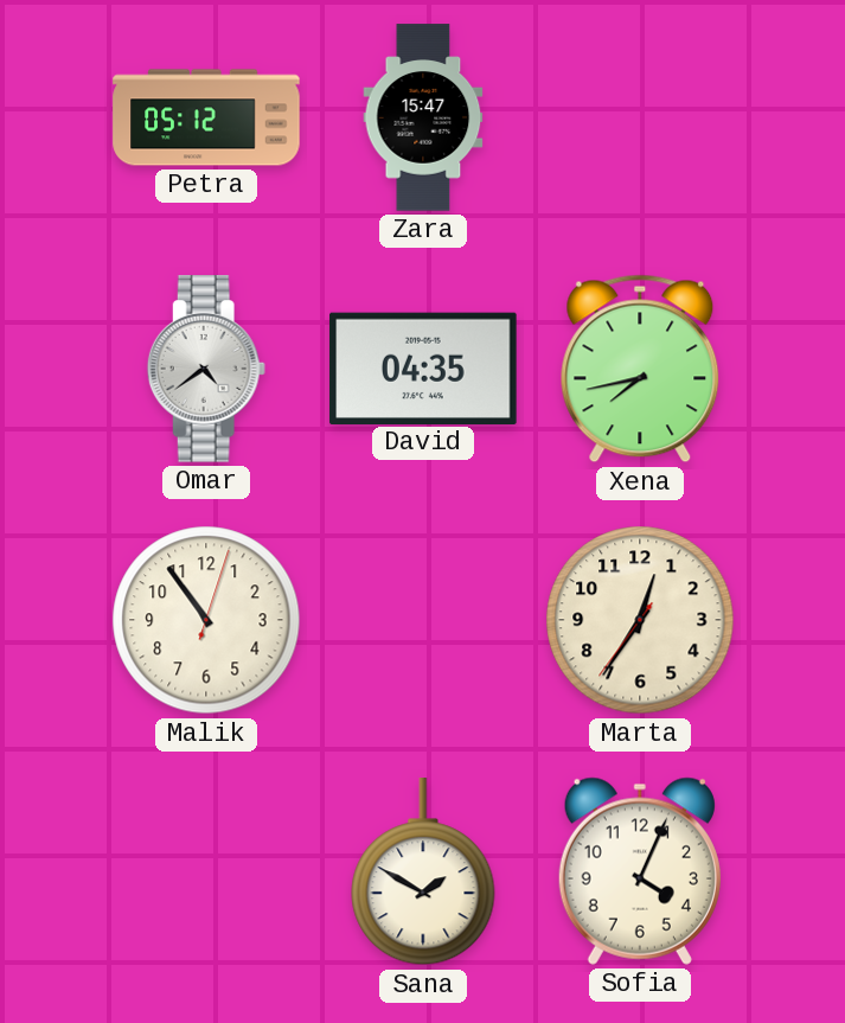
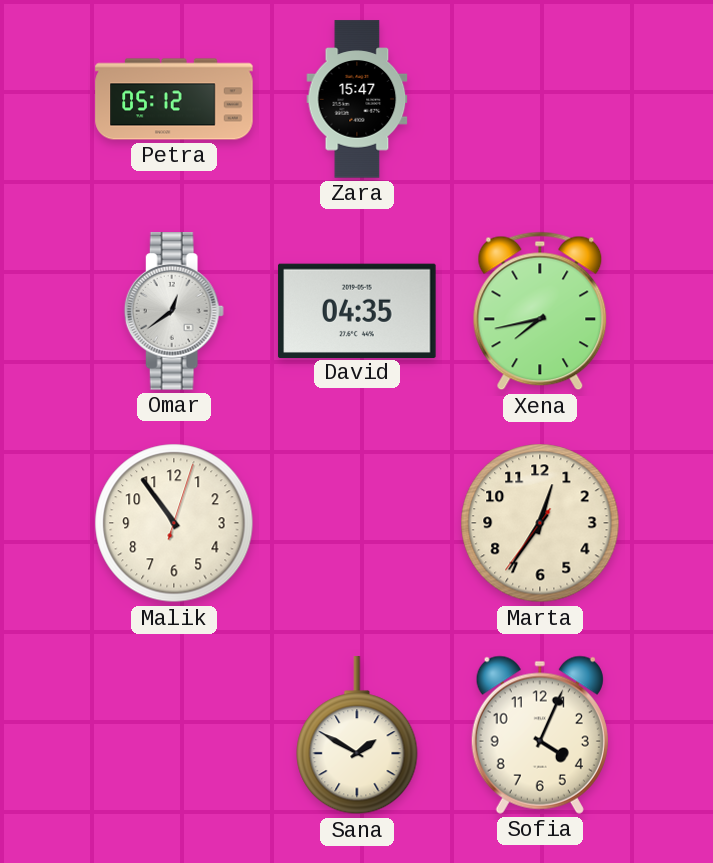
Omar: 4:39 -> 12:39
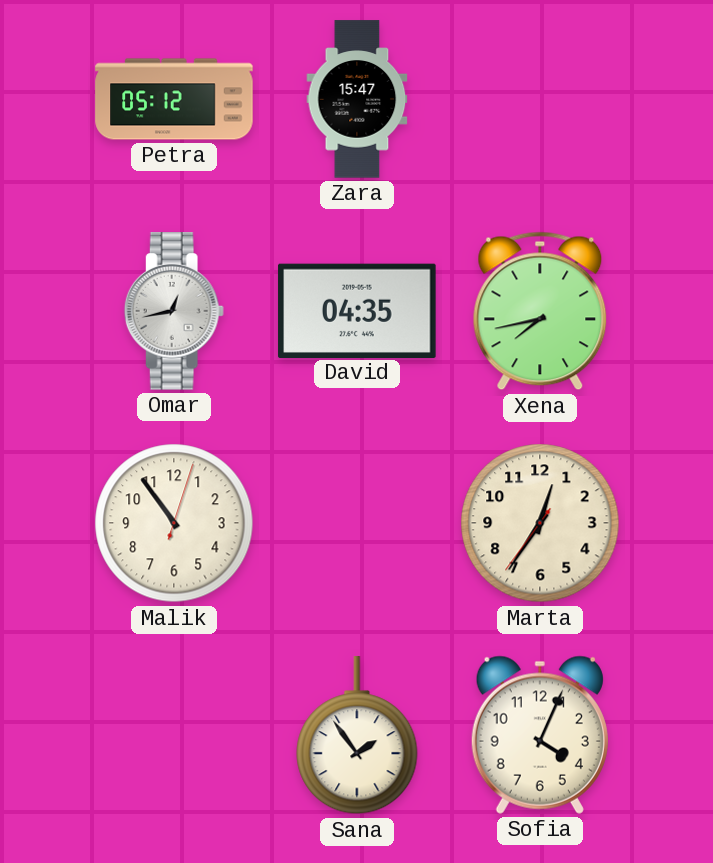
Omar: 12:39 -> 12:43
Sana: 1:50 -> 1:54
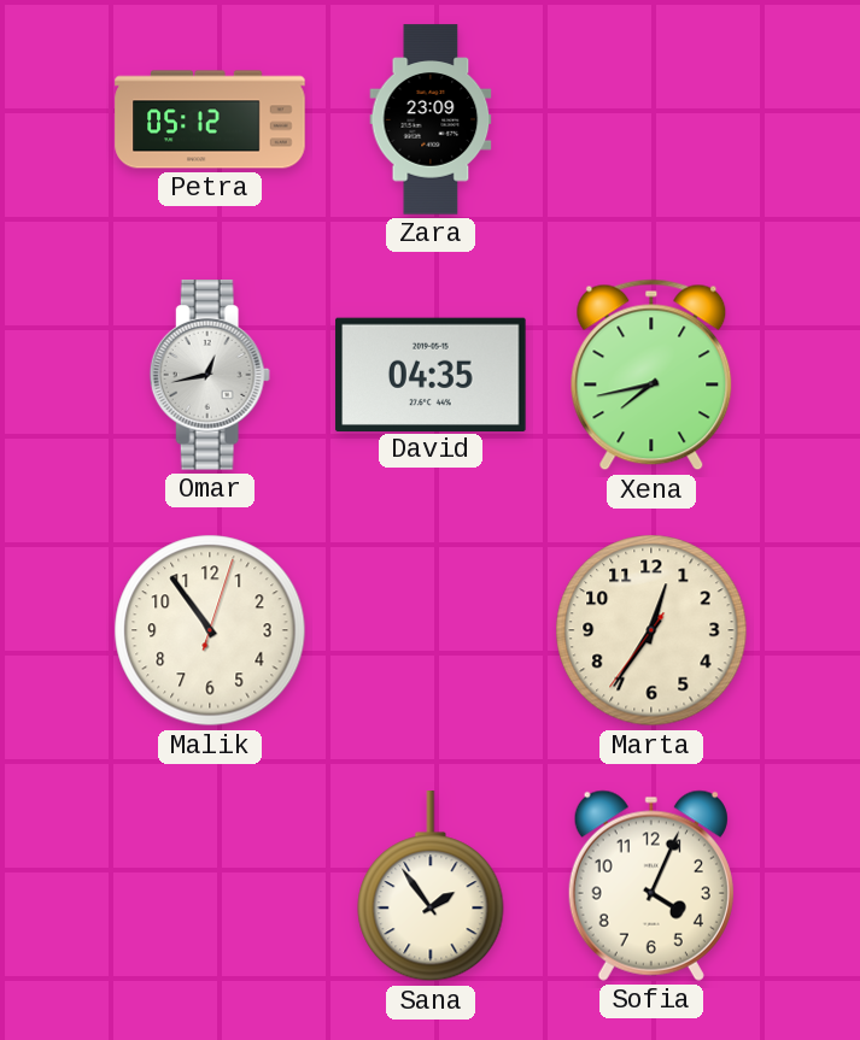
Zara: 15:47 -> 23:09
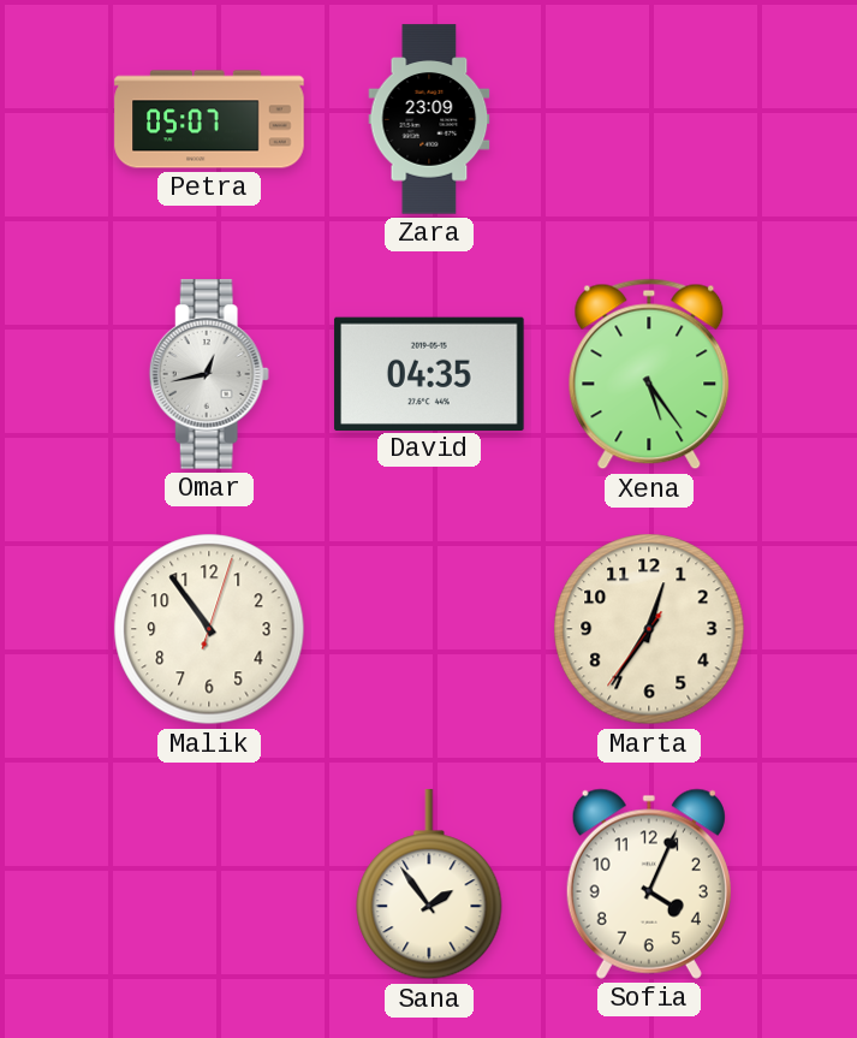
Petra: 05:12 -> 05:07
Xena: 7:43 -> 5:24
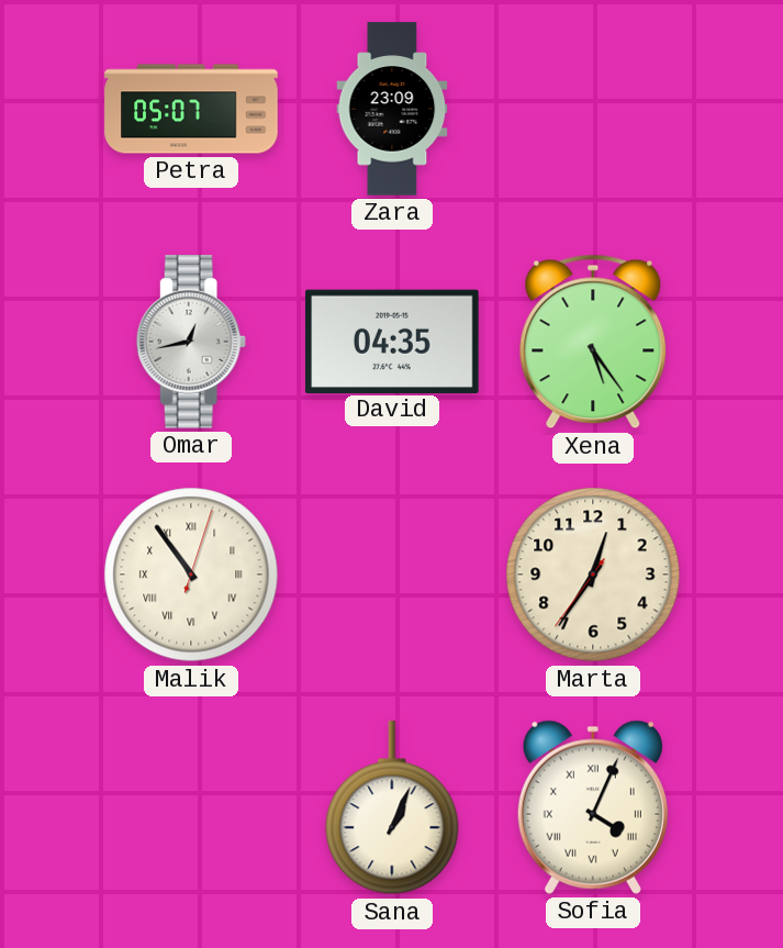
Malik numerals: Arabic -> Roman
Sana: 1:54 -> 1:04
Sofia numerals: Arabic -> Roman
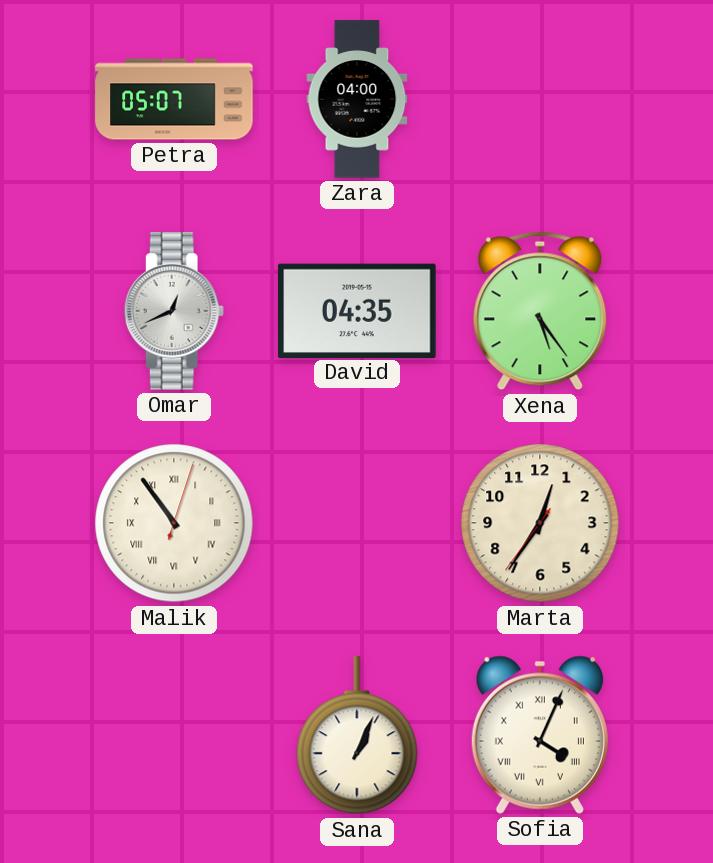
Zara: 23:09 -> 04:00
Omar: 12:43 -> 12:41
